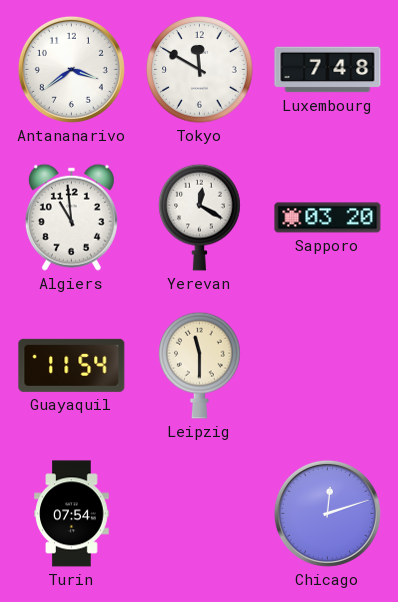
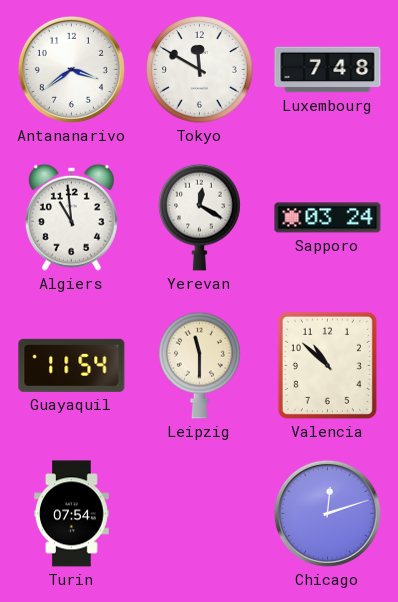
Sapporo: 03:20 -> 03:24
Valencia: none -> 10:52
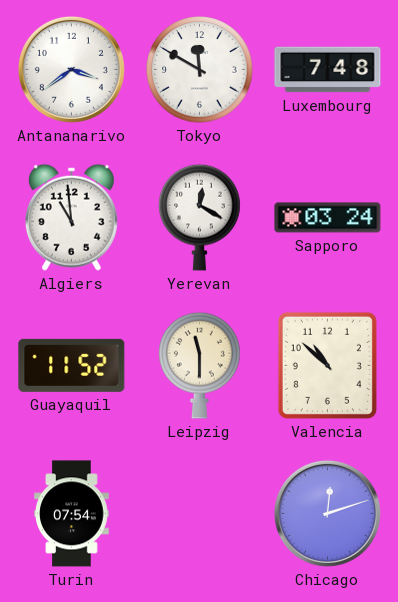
Guayaquil: 11:54 -> 11:52
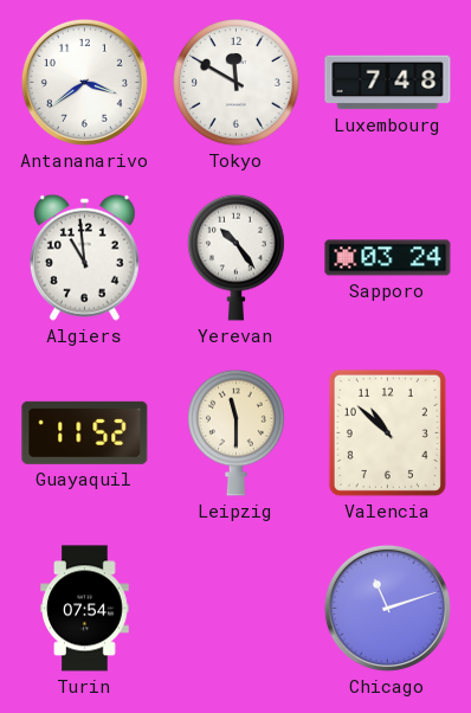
Yerevan: 12:20 -> 10:24
Chicago: 12:12 -> 11:12
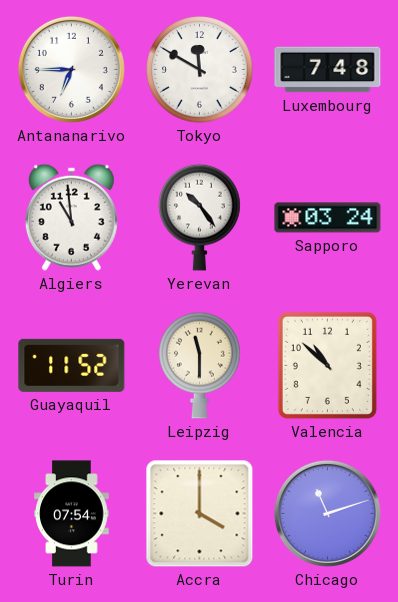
Antananarivo: 3:39 -> 6:45
Accra: none -> 4:00
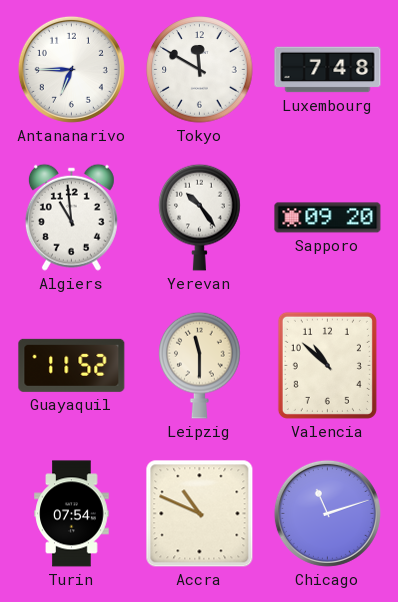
Sapporo: 03:24 -> 09:20
Accra: 4:00 -> 10:49
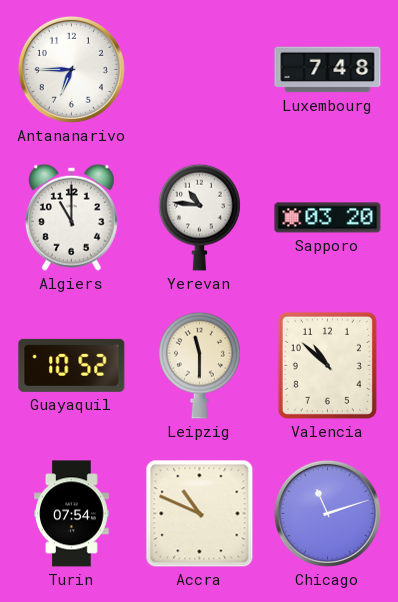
Tokyo: 11:50 -> none
Algiers: 10:59 -> 11:00
Yerevan: 10:24 -> 10:46
Sapporo: 09:20 -> 03:20
Guayaquil: 11:52 -> 10:52
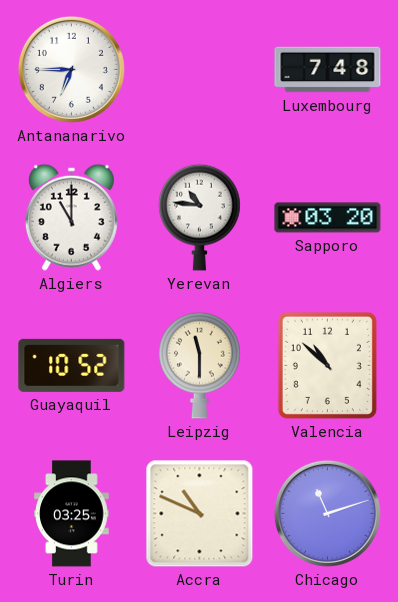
Turin: 07:54 -> 03:25
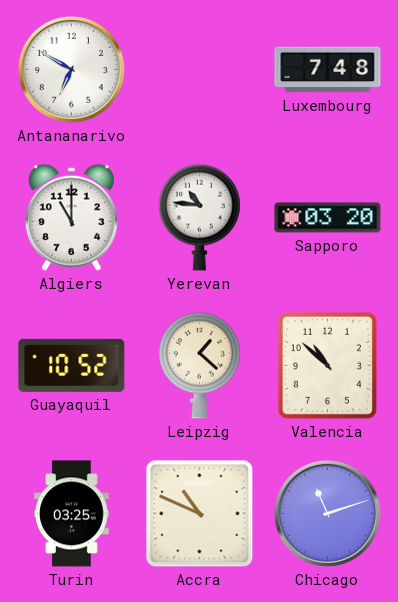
Antananarivo: 6:45 -> 6:50
Leipzig: 11:30 -> 1:22
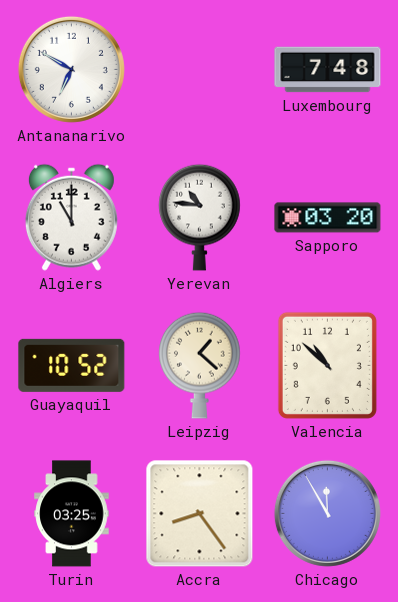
Accra: 10:49 -> 8:24
Chicago: 11:12 -> 11:55
